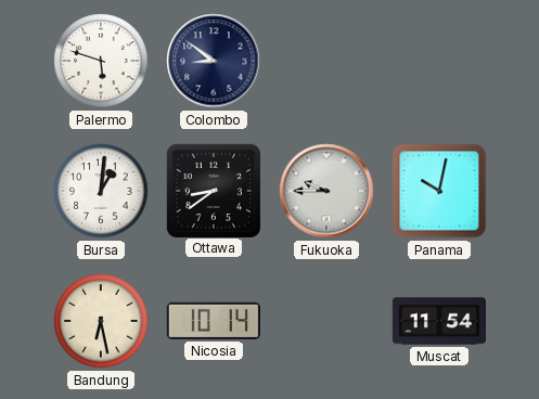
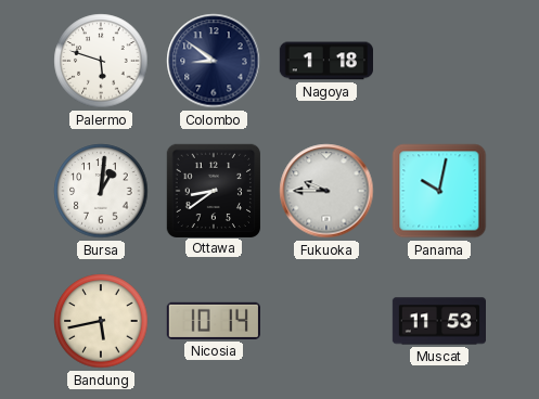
Nagoya: none -> 1:18
Bandung: 6:28 -> 5:43
Muscat: 11:54 -> 11:53
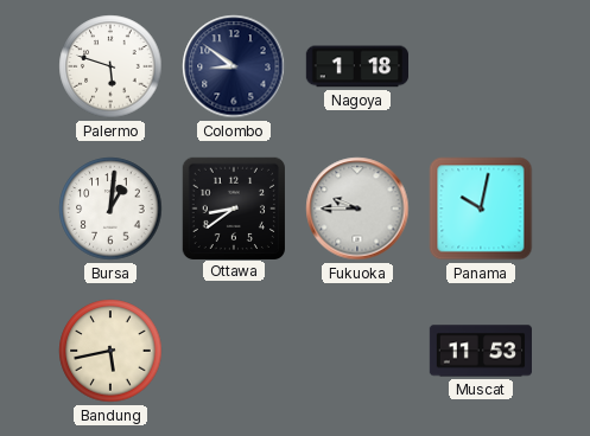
Nicosia: 10:14 -> none
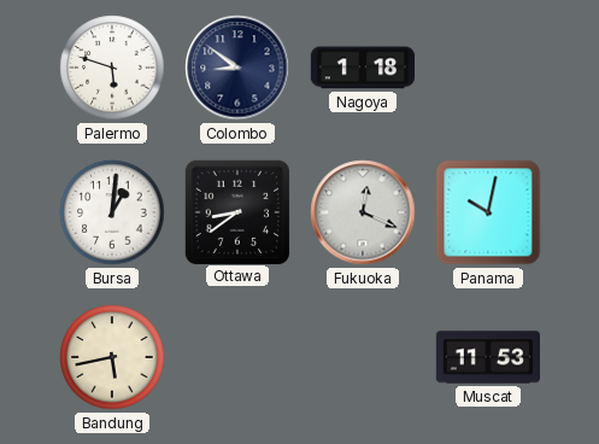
Fukuoka: 9:45 -> 12:19
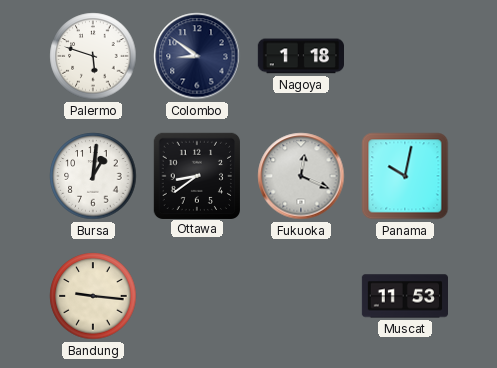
Bandung: 5:43 -> 9:16
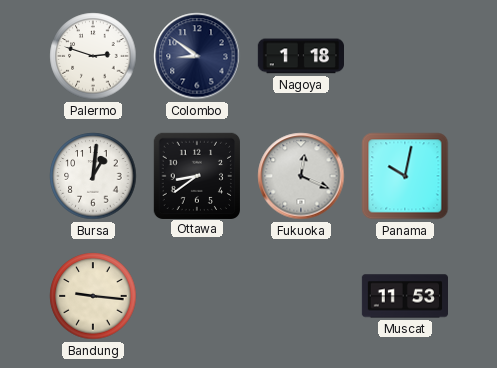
Palermo: 5:48 -> 2:48
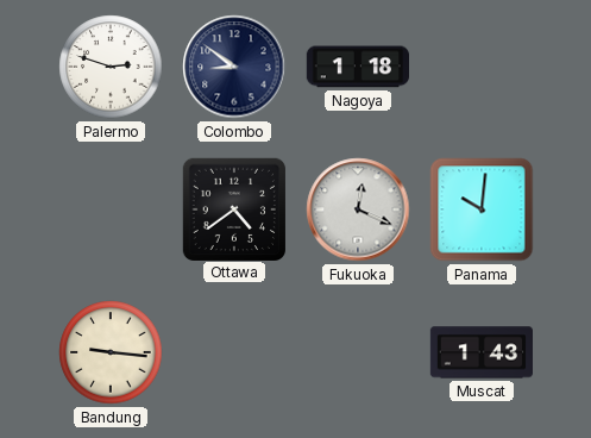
Bursa: 1:01 -> none
Ottawa: 8:39 -> 4:39
Panama: 10:02 -> 10:01
Muscat: 11:53 -> 1:43
